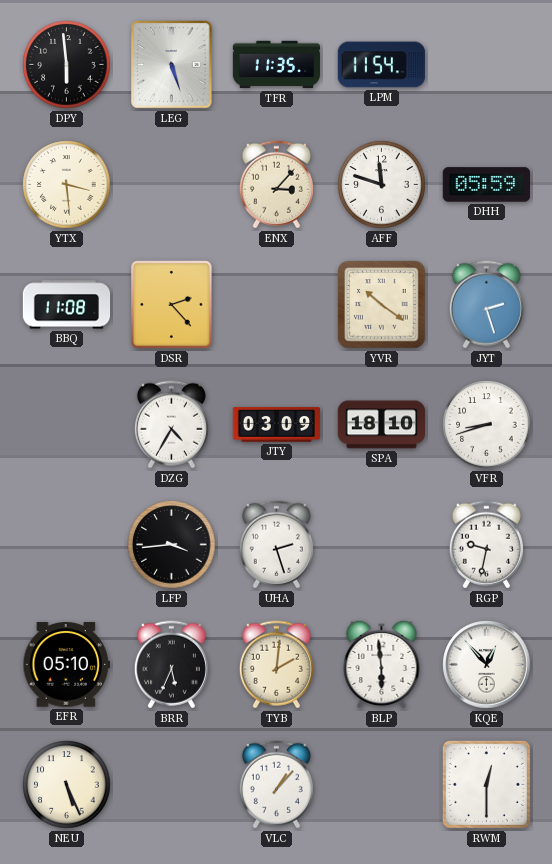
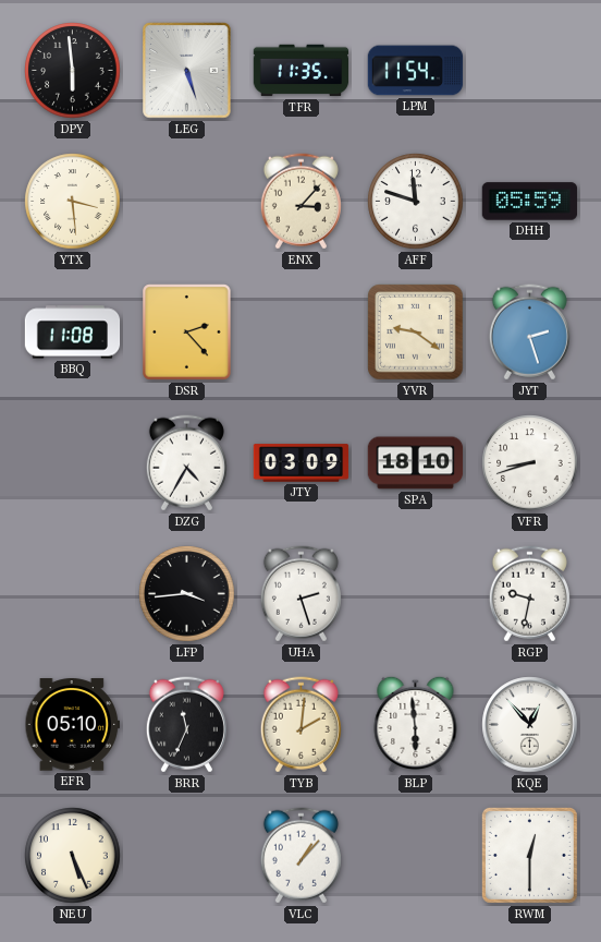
YVR: 10:21 -> 9:21
BRR: 5:34 -> 11:34
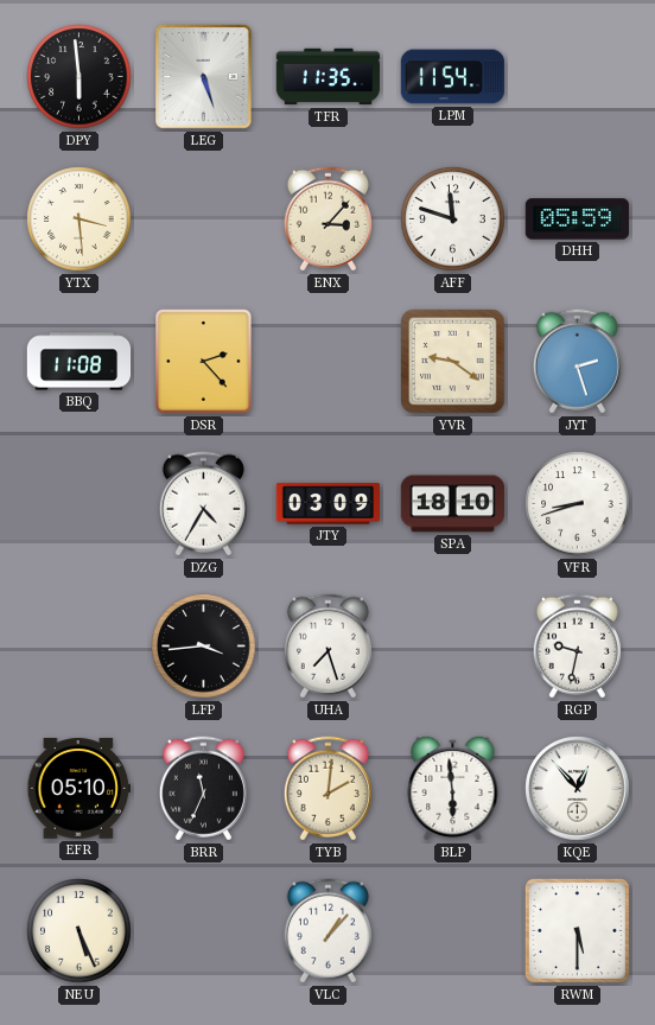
UHA: 2:27 -> 7:27
RWM: 12:30 -> 5:30
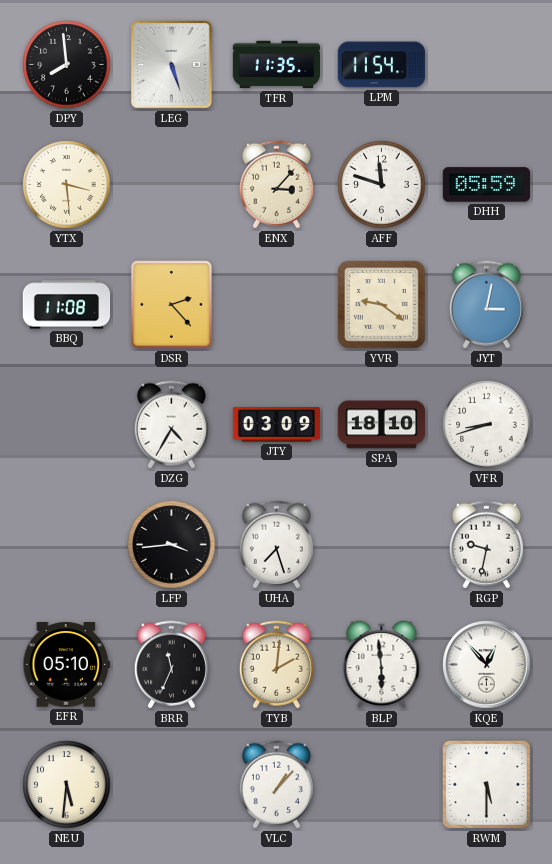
DPY: 5:59 -> 7:59
JYT: 2:27 -> 3:02
NEU: 5:26 -> 5:31
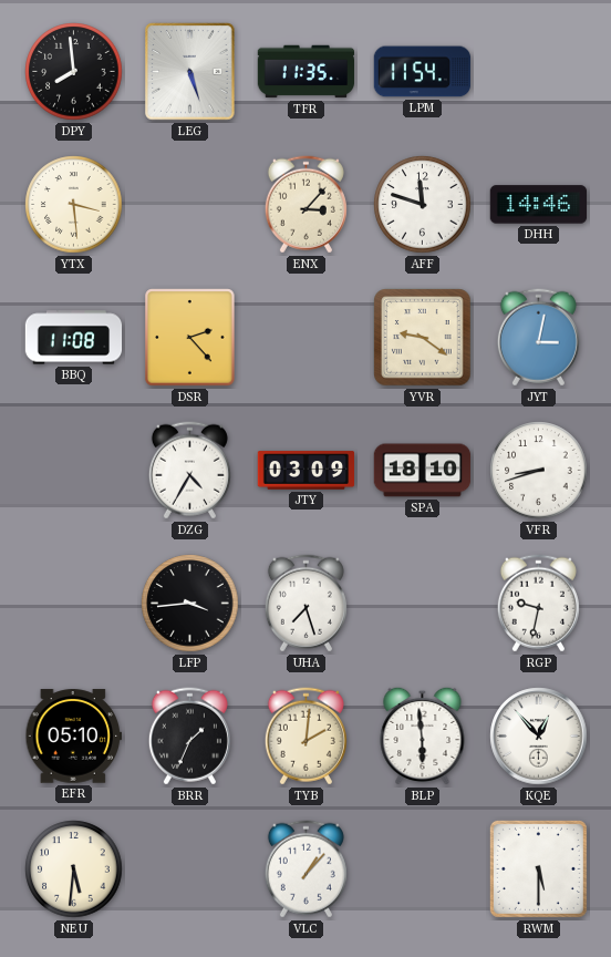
DHH: 05:59 -> 14:46
BRR: 11:34 -> 1:34
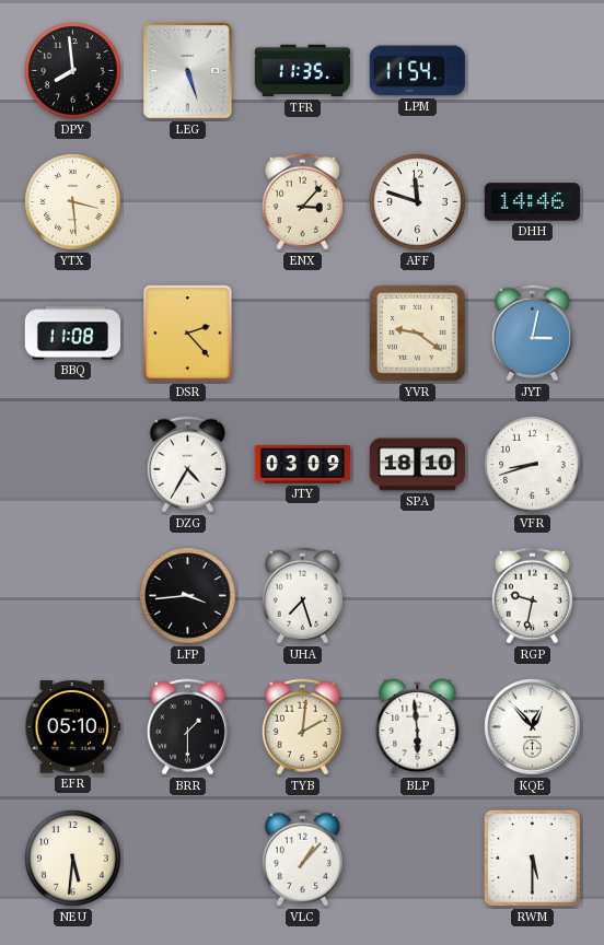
BRR: 1:34 -> 1:30
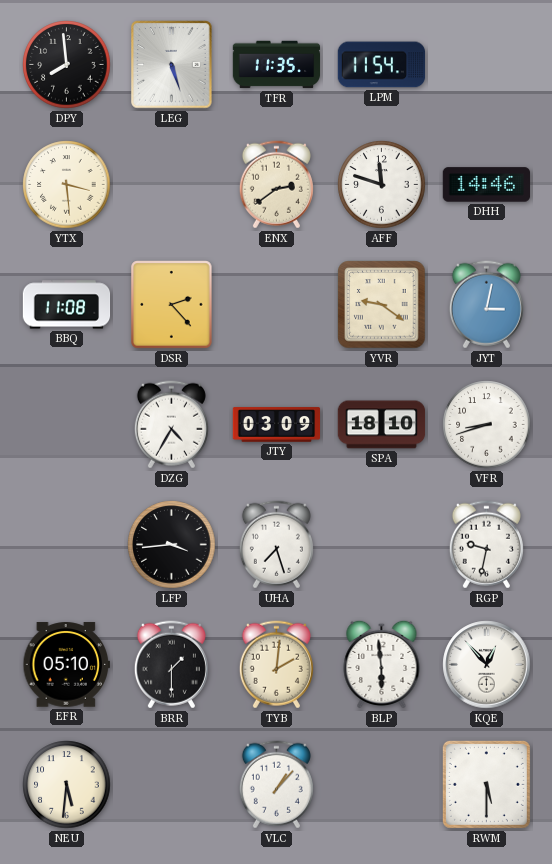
ENX: 3:07 -> 2:39
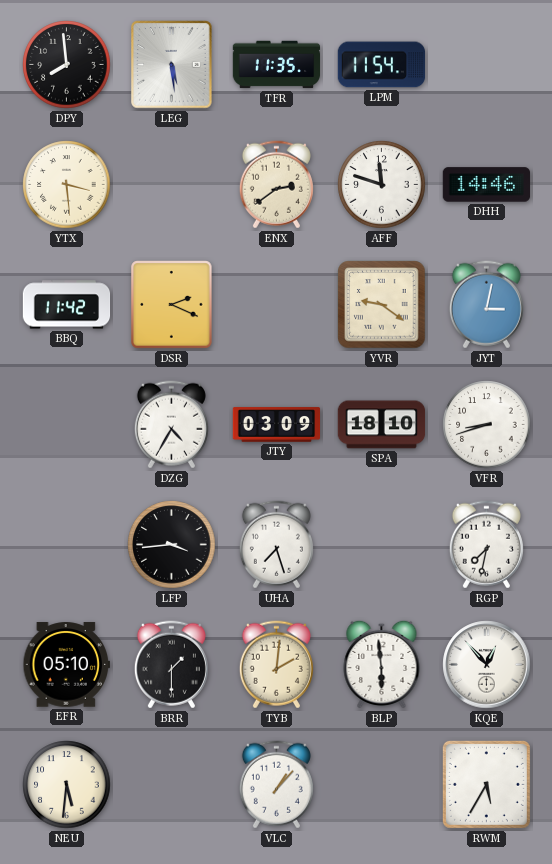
LEG: 5:27 -> 5:29
BBQ: 11:08 -> 11:42
DSR: 2:23 -> 2:19
RGP: 9:32 -> 7:32
RWM: 5:30 -> 5:35
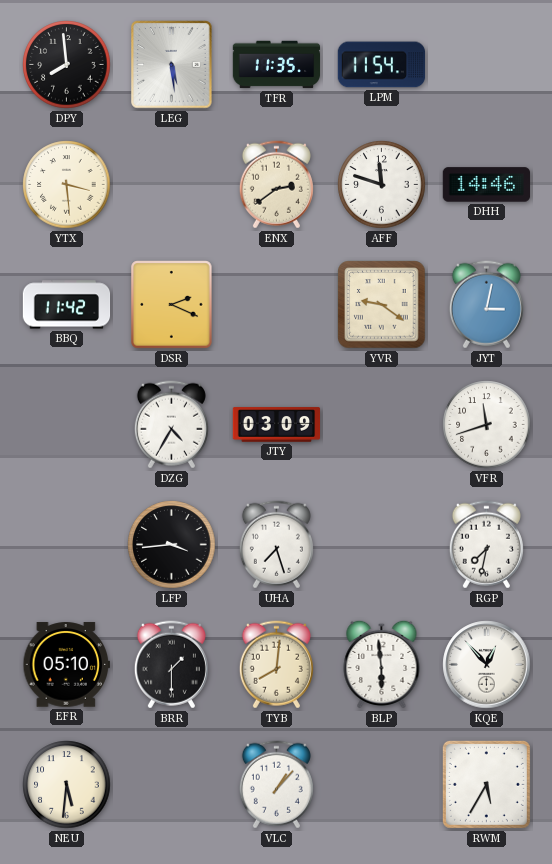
SPA: 18:10 -> none
VFR: 8:42 -> 11:42
TYB: 2:01 -> 8:01
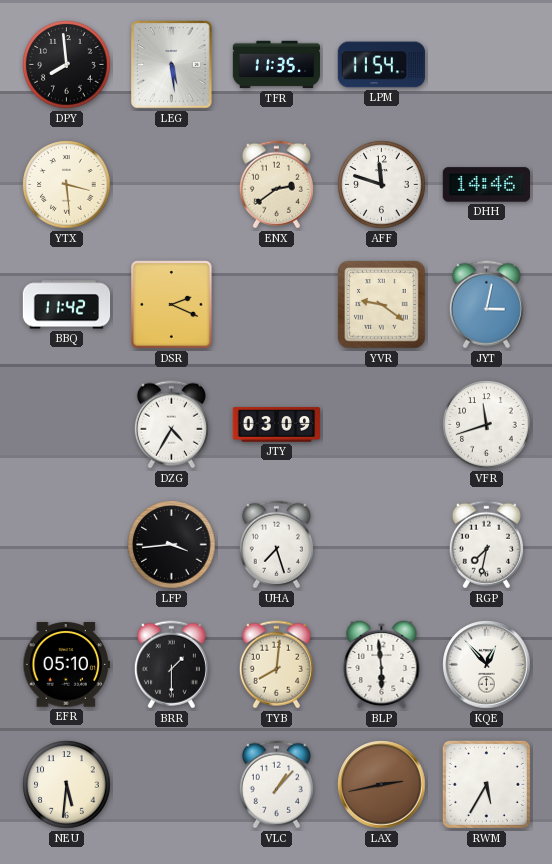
LAX: none -> 2:43
